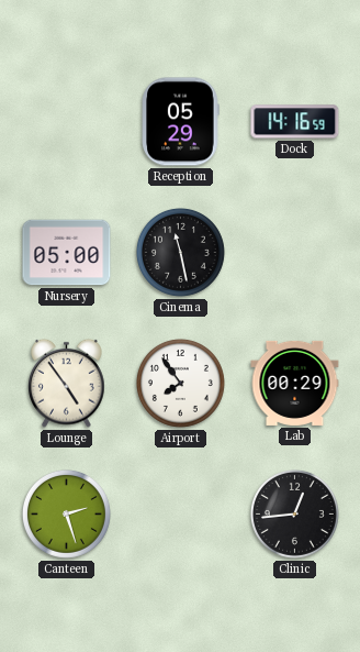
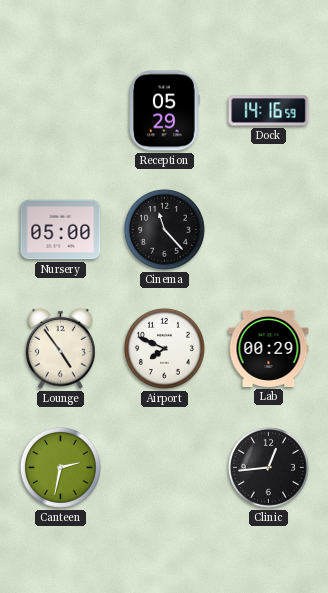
Cinema: 11:28 -> 11:23
Airport: 7:54 -> 7:49
Canteen: 2:27 -> 2:32
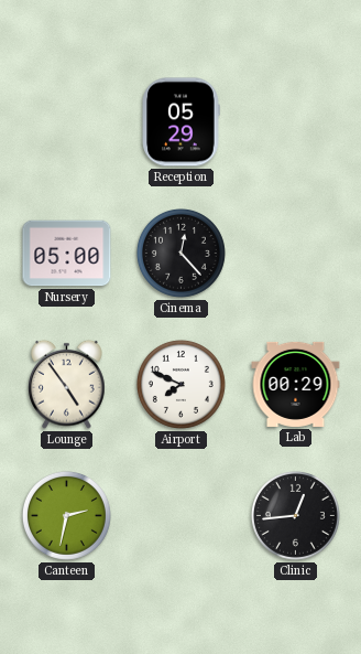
Dock: 14:16 -> none
Cinema: 11:23 -> 12:23
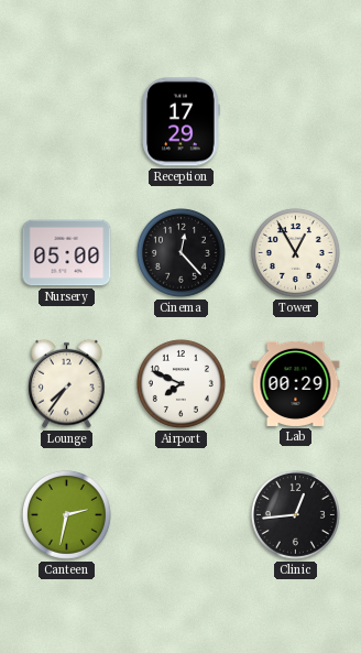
Reception: 05:29 -> 17:29
Tower: none -> 12:55
Lounge: 4:54 -> 7:36
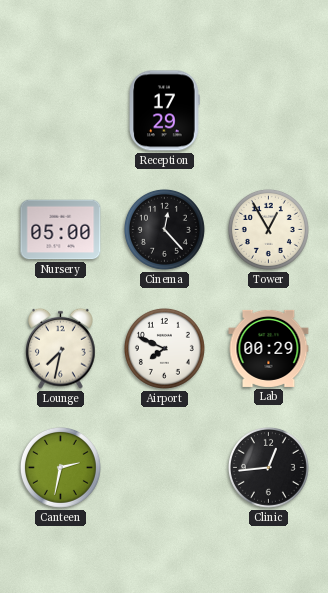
Lounge: 7:36 -> 7:32
